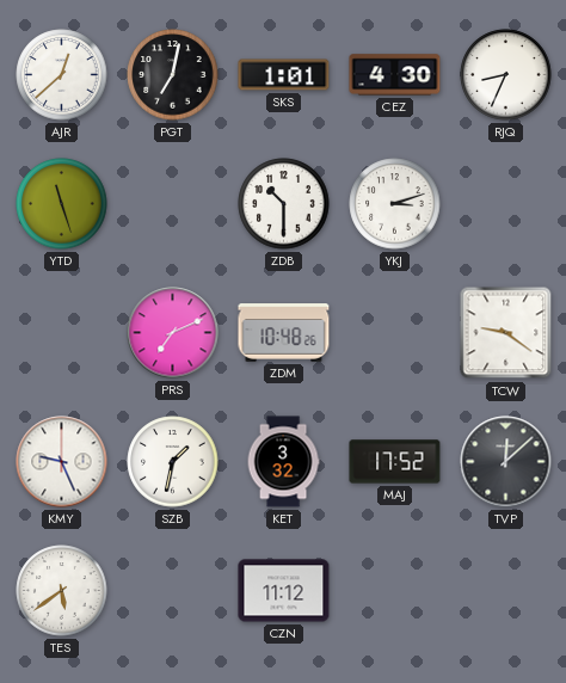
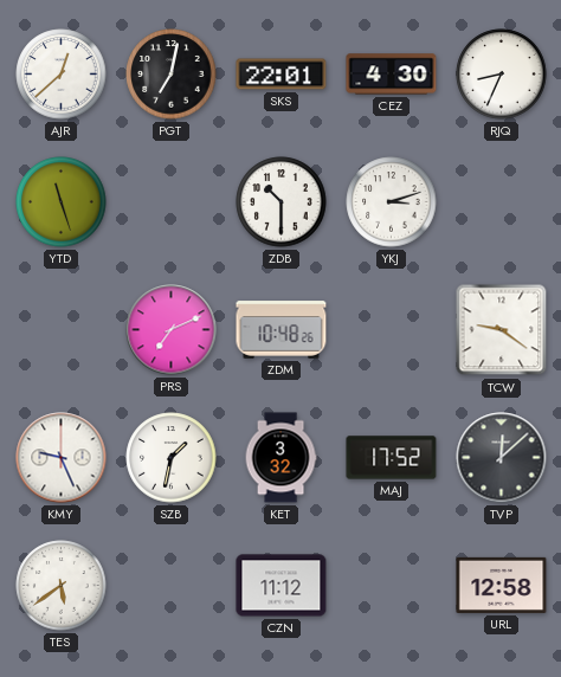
SKS: 1:01 -> 22:01
URL: none -> 12:58
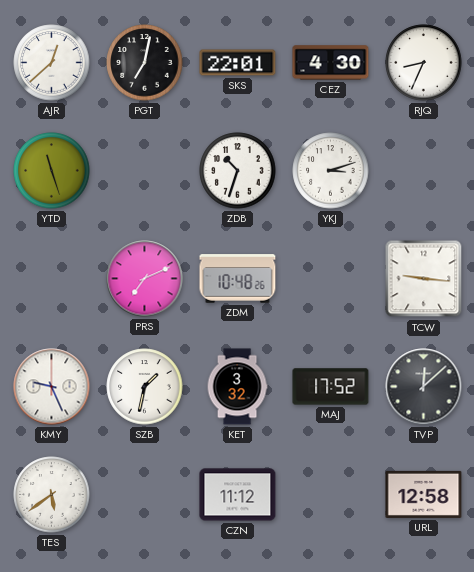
ZDB: 10:30 -> 10:33
TCW: 9:21 -> 9:16
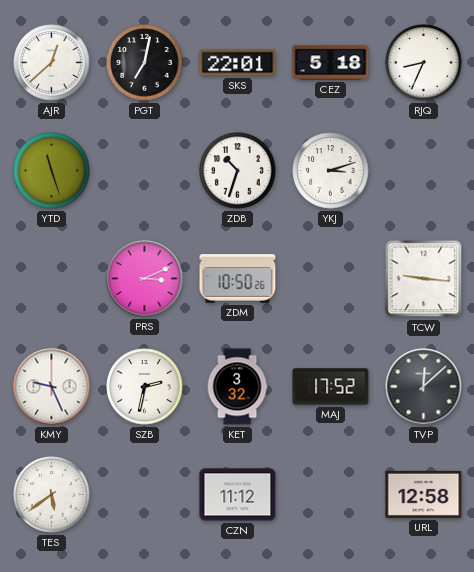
CEZ: 4:30 -> 5:18
PRS: 7:11 -> 3:11
ZDM: 10:48 -> 10:50
SZB: 1:32 -> 2:32
